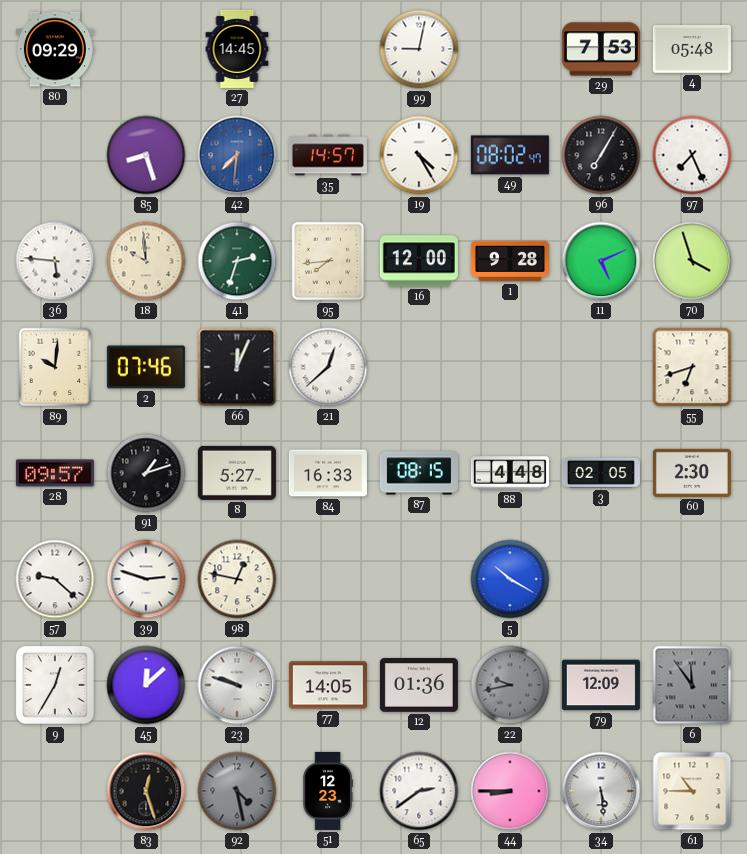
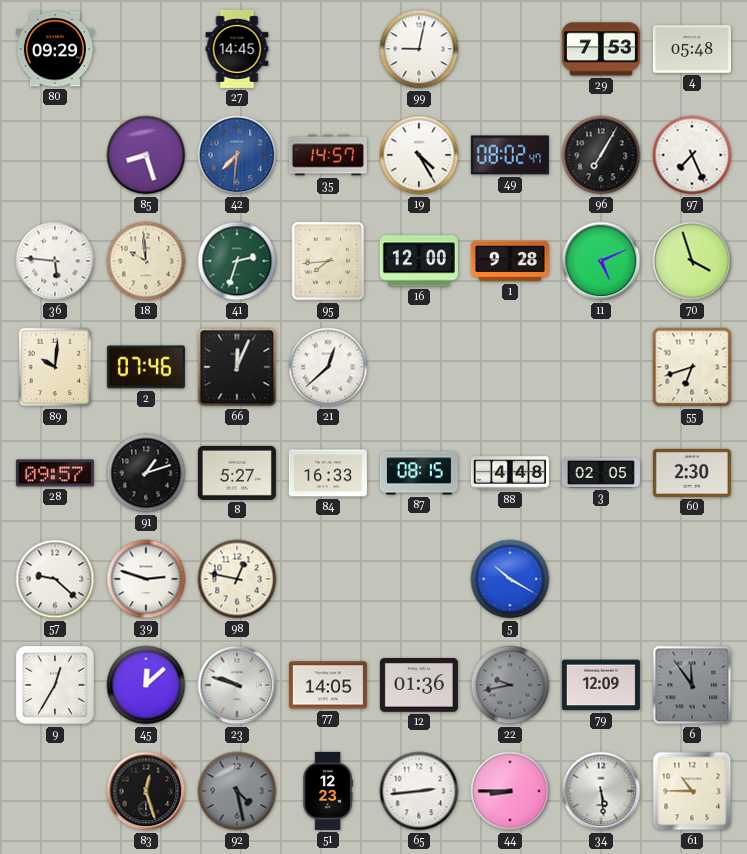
65: 2:39 -> 2:44
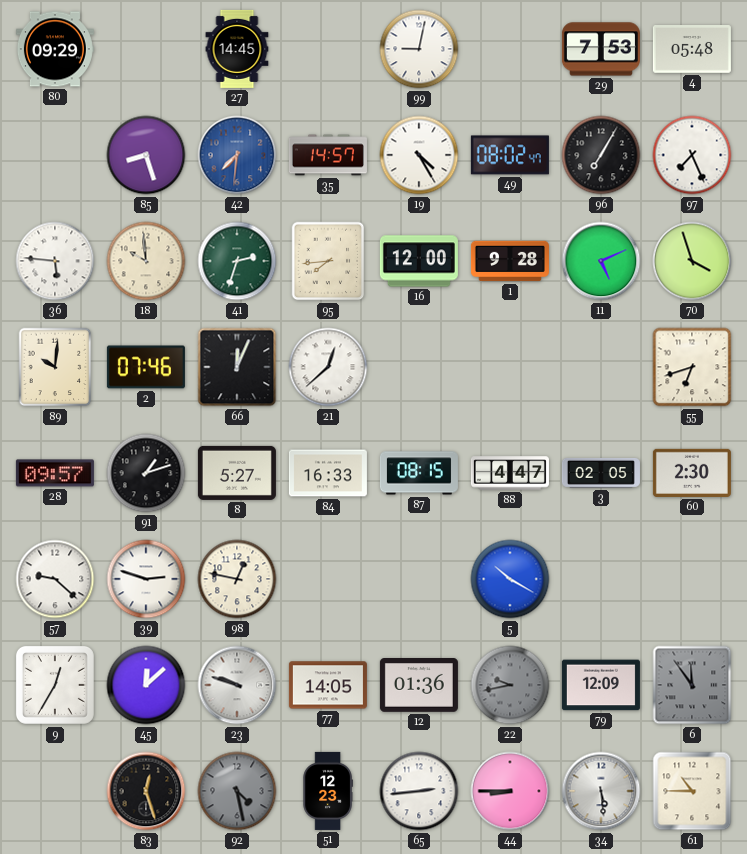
88: 4:48 -> 4:47
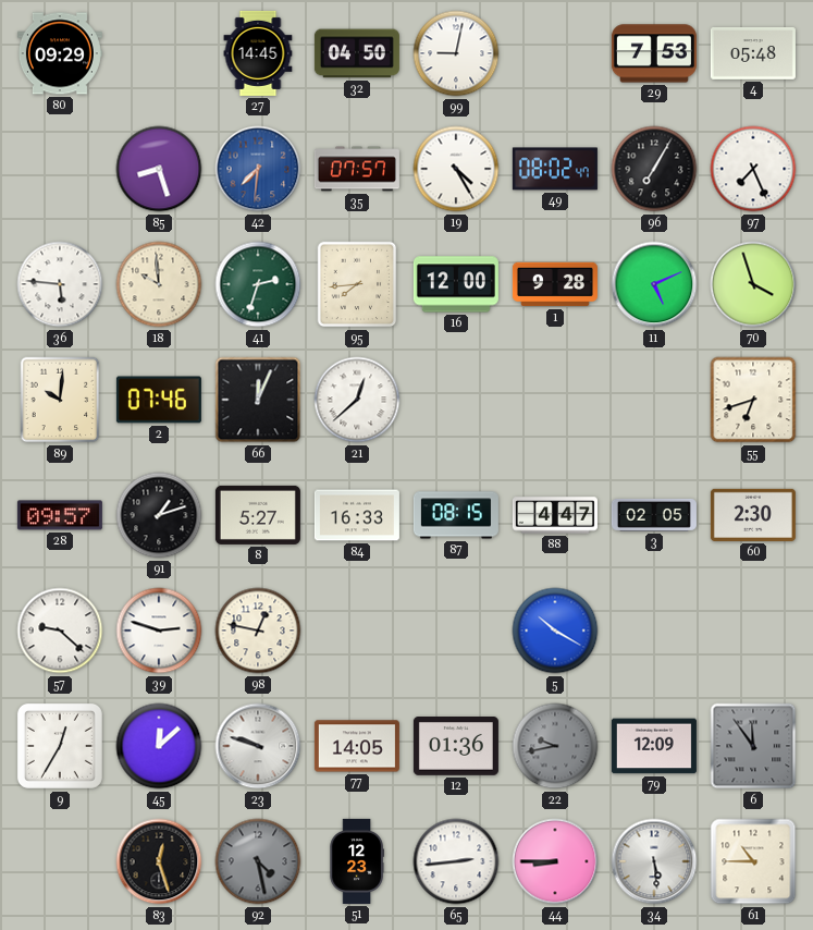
32: none -> 04:50
35: 14:57 -> 07:57
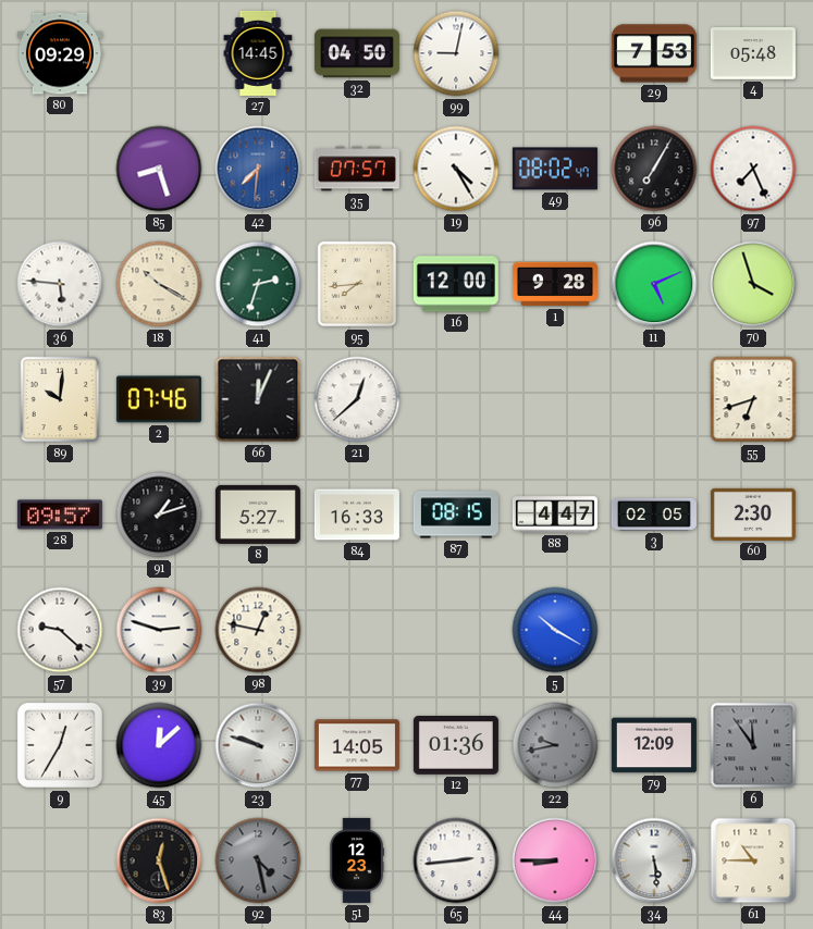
18: 9:59 -> 10:20
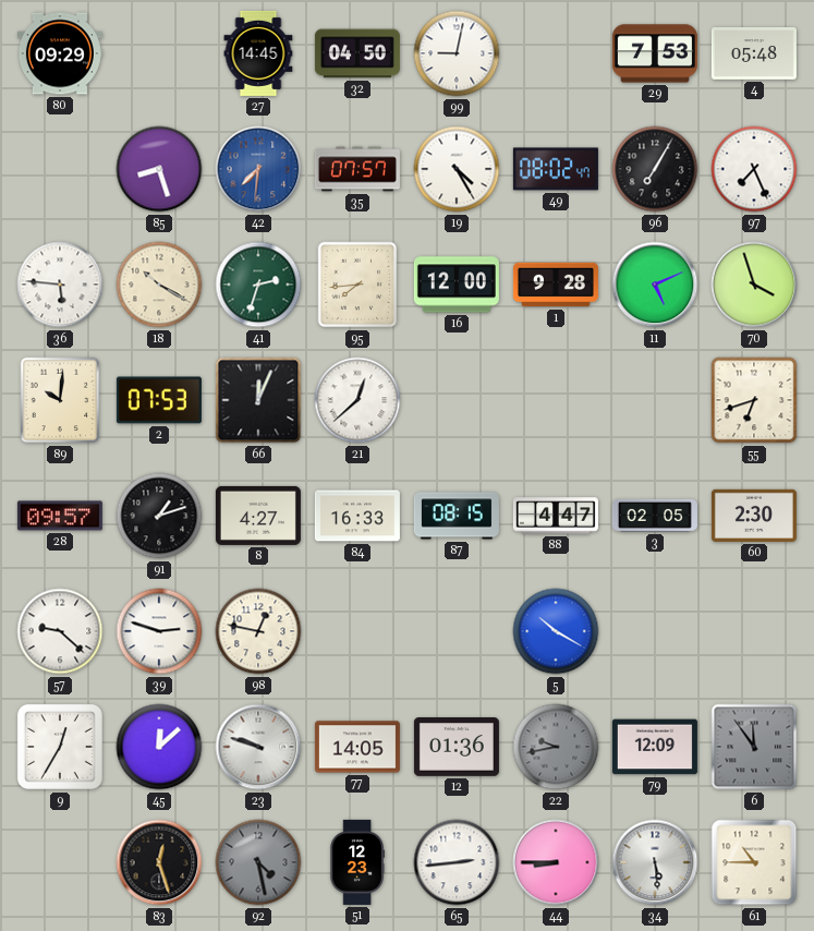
2: 07:46 -> 07:53
8: 5:27 -> 4:27
